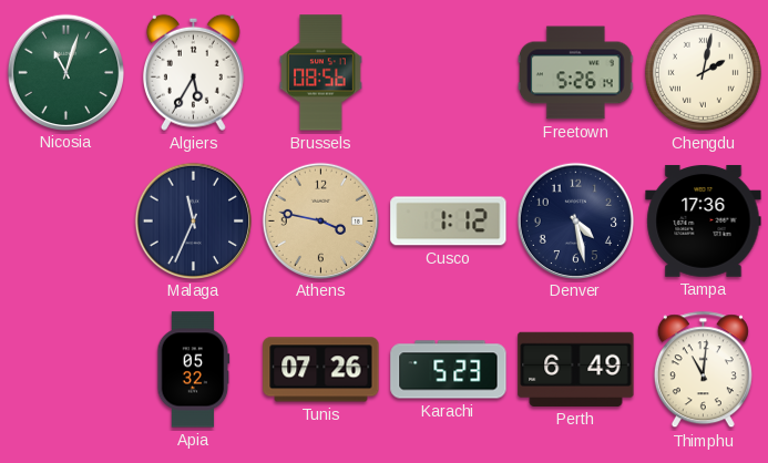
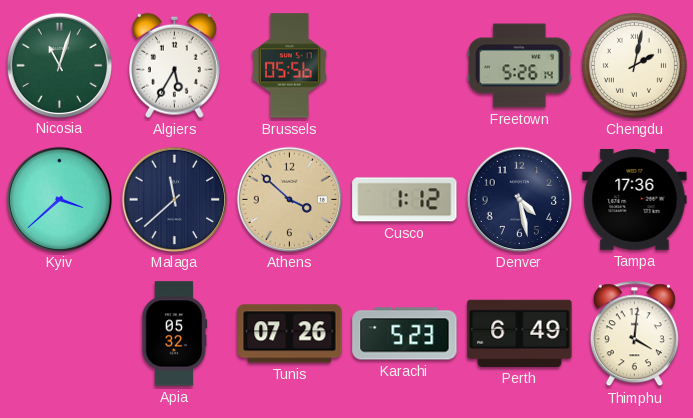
Brussels: 08:56 -> 05:56
Kyiv: none -> 3:38
Malaga: 11:34 -> 11:38
Athens: 3:47 -> 3:52
Thimphu: 11:01 -> 4:01
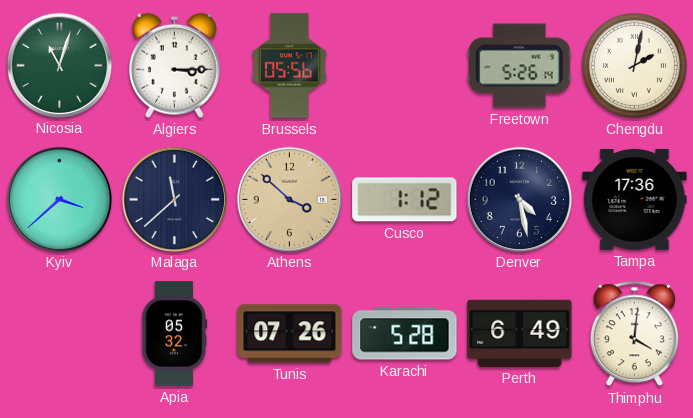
Algiers: 5:35 -> 3:15
Karachi: 5:23 -> 5:28
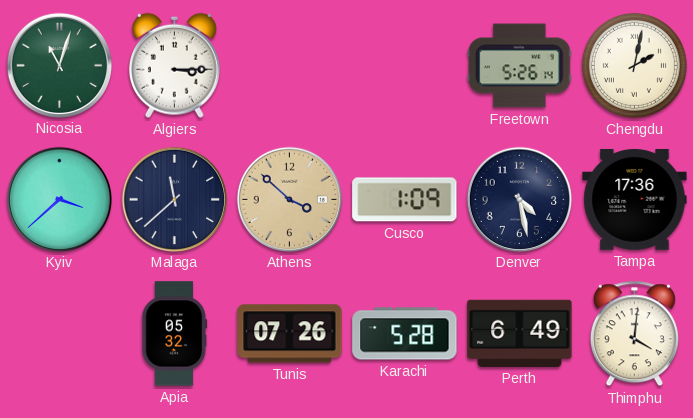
Brussels: 05:56 -> none
Cusco: 1:12 -> 1:09
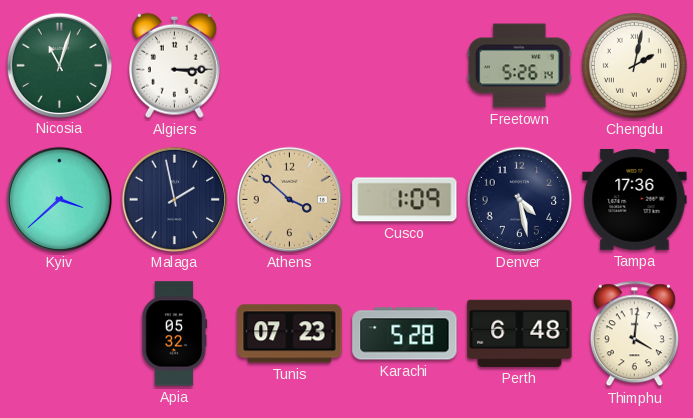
Malaga: 11:38 -> 1:58
Tunis: 07:26 -> 07:23
Perth: 6:49 -> 6:48
